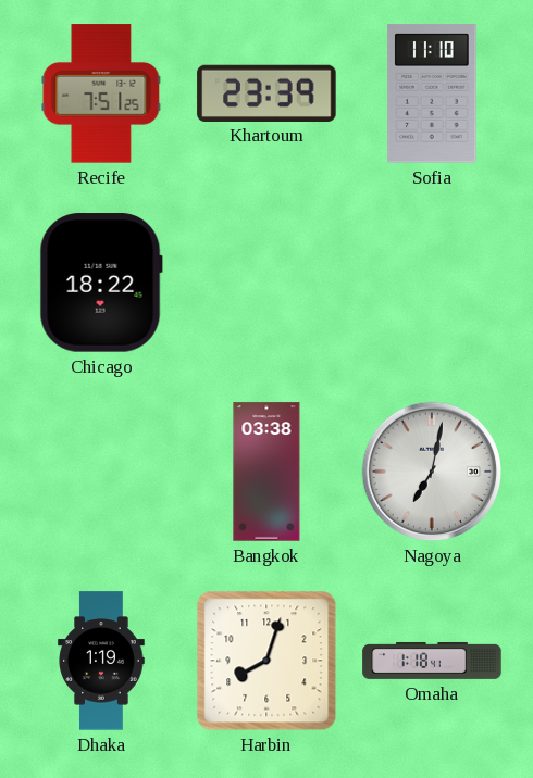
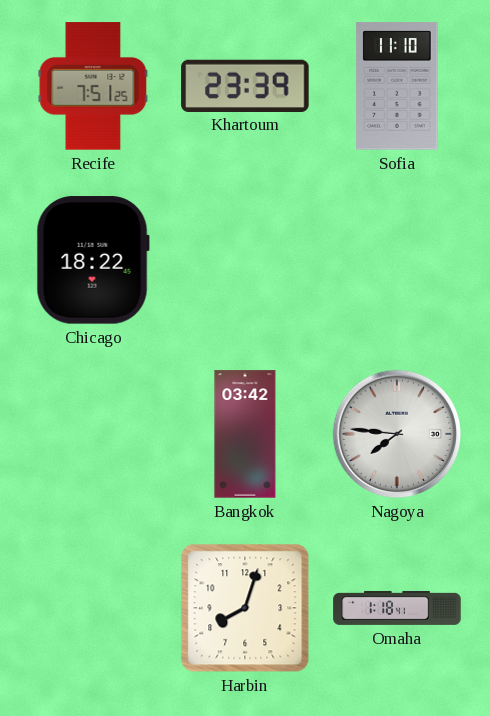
Bangkok: 03:38 -> 03:42
Nagoya: 7:02 -> 7:46
Dhaka: 1:19 -> none
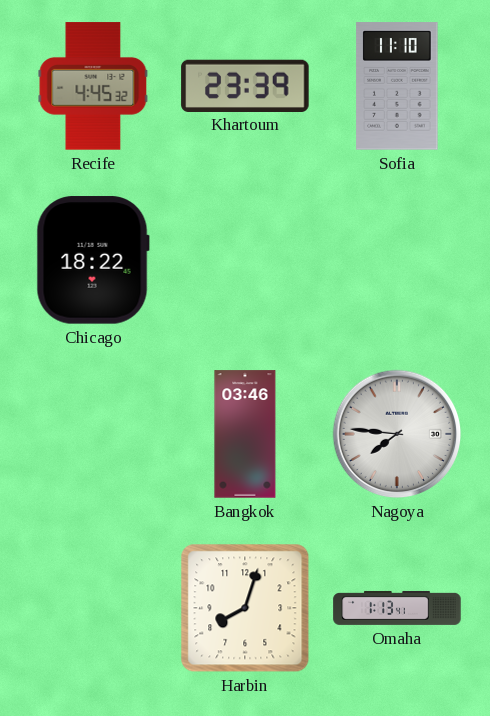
Recife: 7:51 -> 4:45
Bangkok: 03:42 -> 03:46
Omaha: 1:18 -> 1:13
